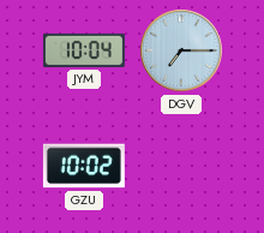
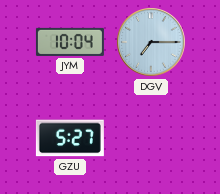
GZU: 10:02 -> 5:27
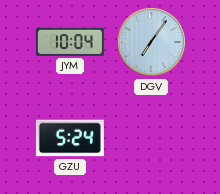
DGV: 7:15 -> 7:06
GZU: 5:27 -> 5:24
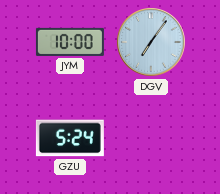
JYM: 10:04 -> 10:00
